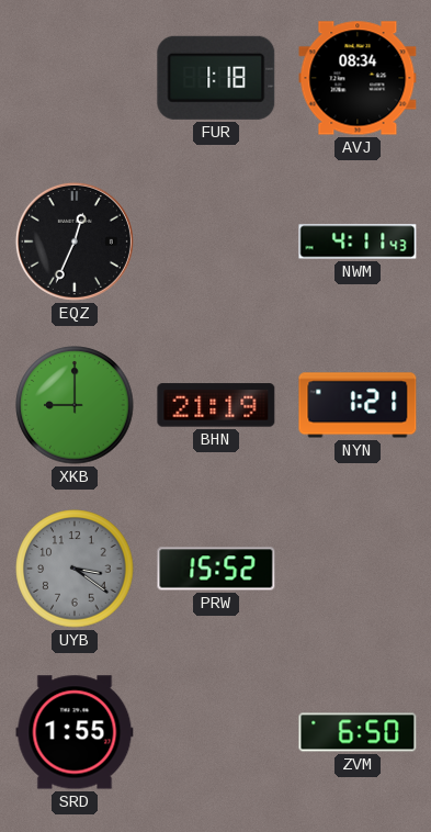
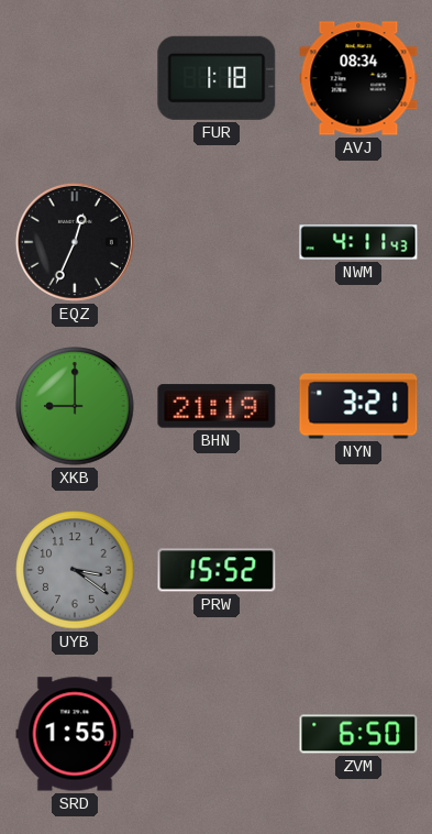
NYN: 1:21 -> 3:21
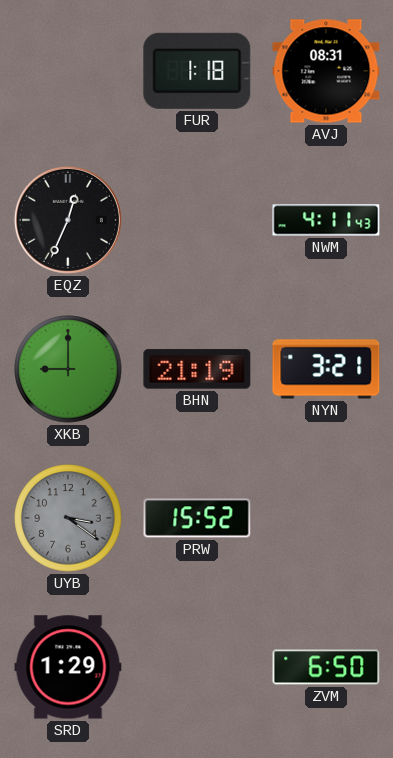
AVJ: 08:34 -> 08:31
SRD: 1:55 -> 1:29
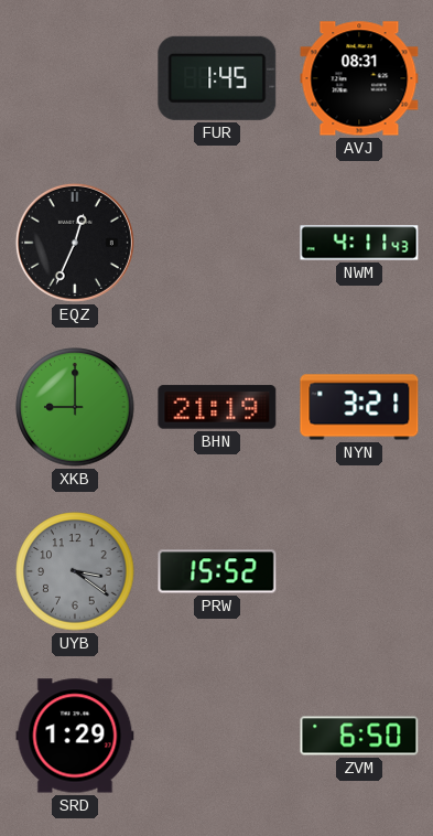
FUR: 1:18 -> 1:45
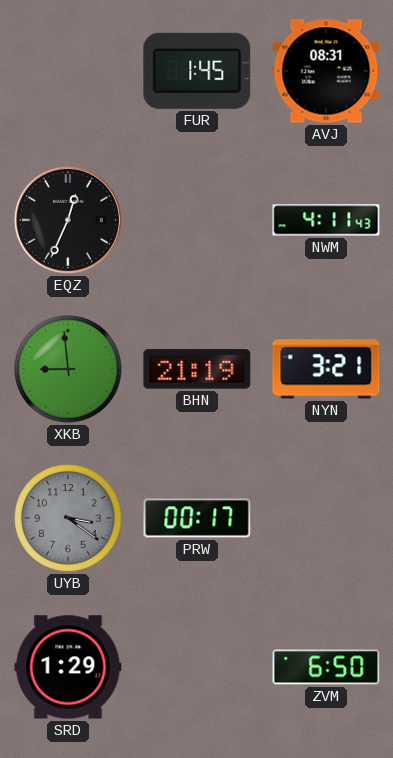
XKB: 9:00 -> 8:59
PRW: 15:52 -> 00:17
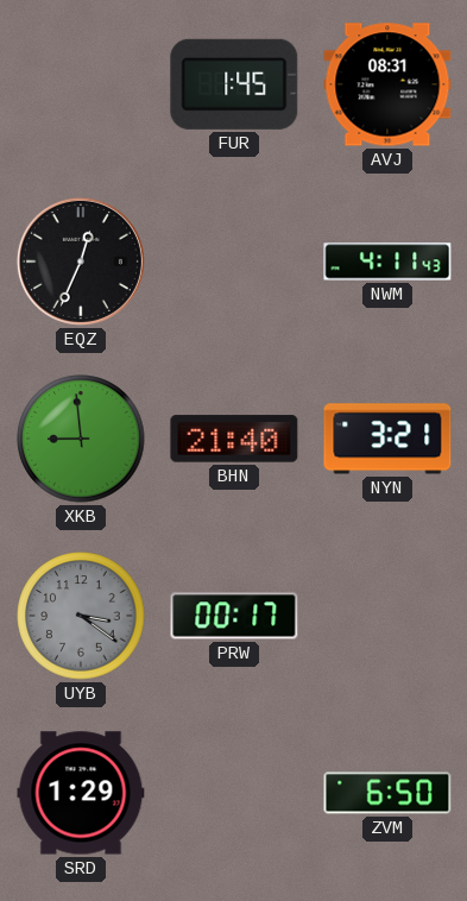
BHN: 21:19 -> 21:40
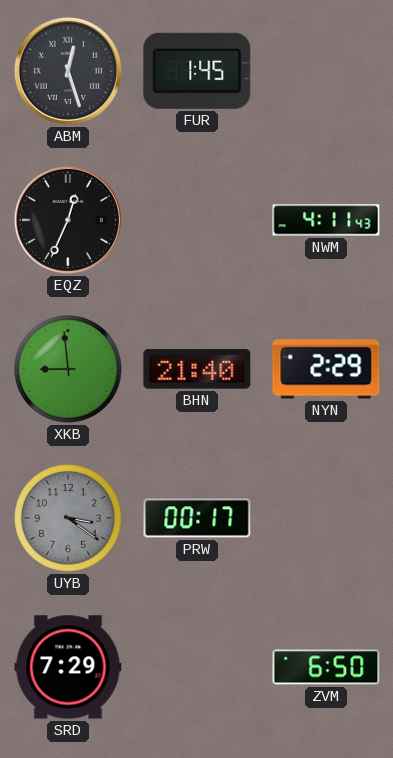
ABM: none -> 12:27
AVJ: 08:31 -> none
NYN: 3:21 -> 2:29
SRD: 1:29 -> 7:29
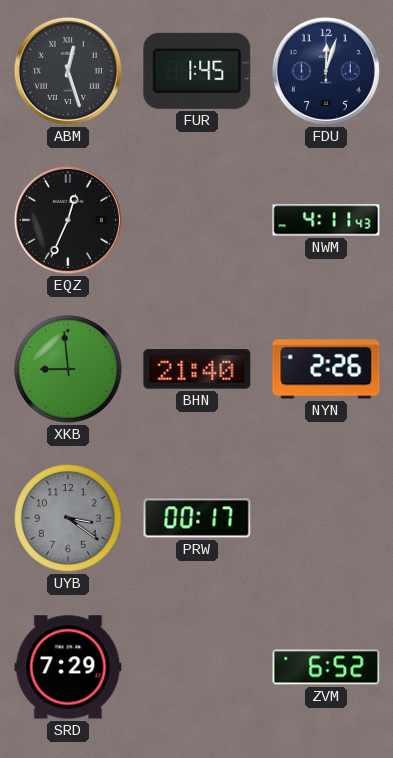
FDU: none -> 12:03
NYN: 2:29 -> 2:26
ZVM: 6:50 -> 6:52
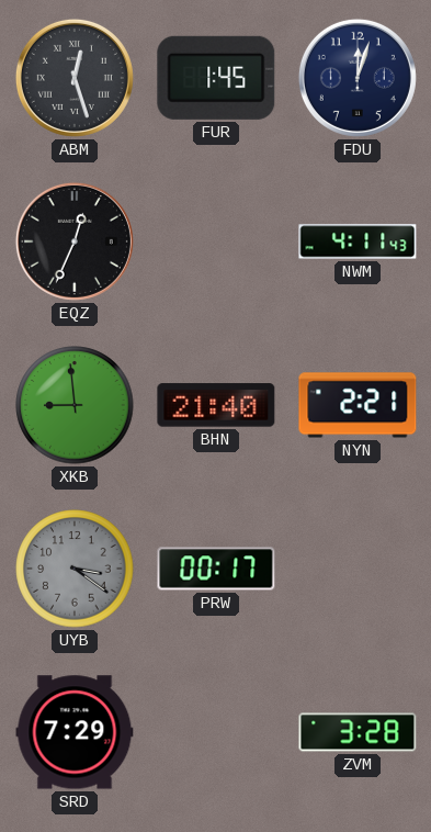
NYN: 2:26 -> 2:21
ZVM: 6:52 -> 3:28
